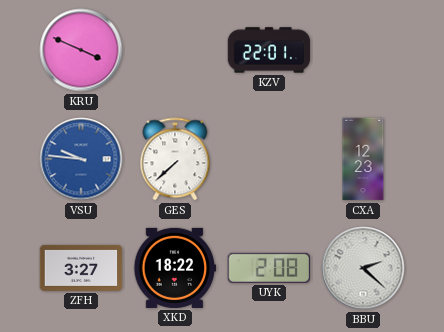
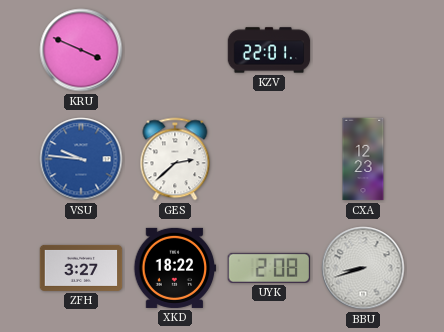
GES: 7:38 -> 2:38
BBU: 2:22 -> 8:42
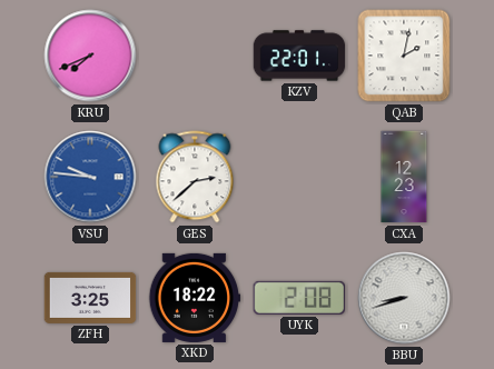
KRU: 3:49 -> 7:41
QAB: none -> 2:02
ZFH: 3:27 -> 3:25
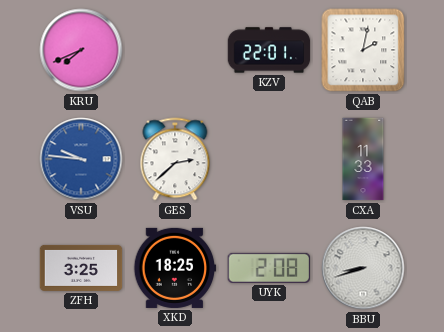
CXA: 12:23 -> 11:33
XKD: 18:22 -> 18:25
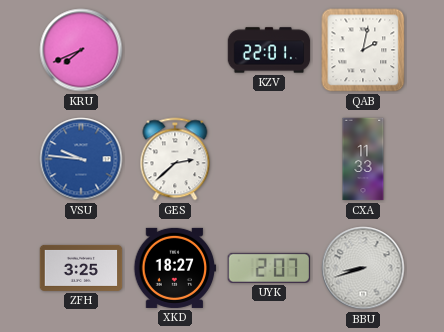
XKD: 18:25 -> 18:27
UYK: 2:08 -> 2:07
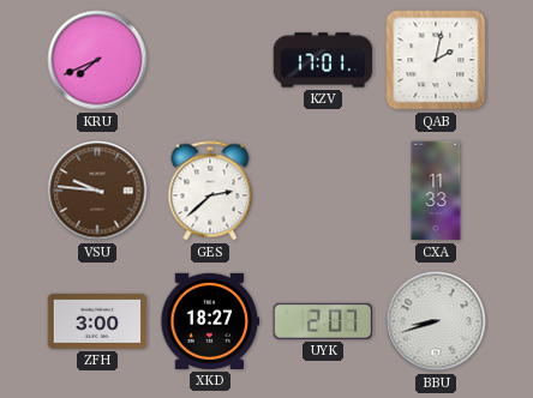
KZV: 22:01 -> 17:01
VSU dial: blue -> brown
ZFH: 3:25 -> 3:00
